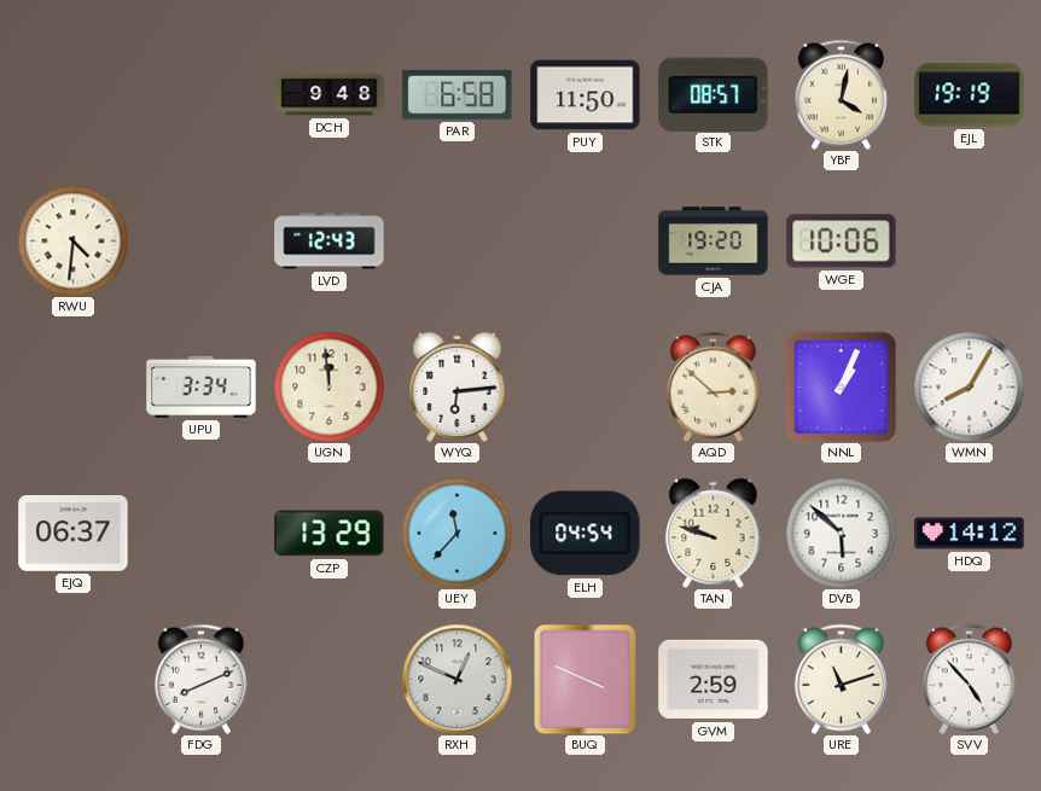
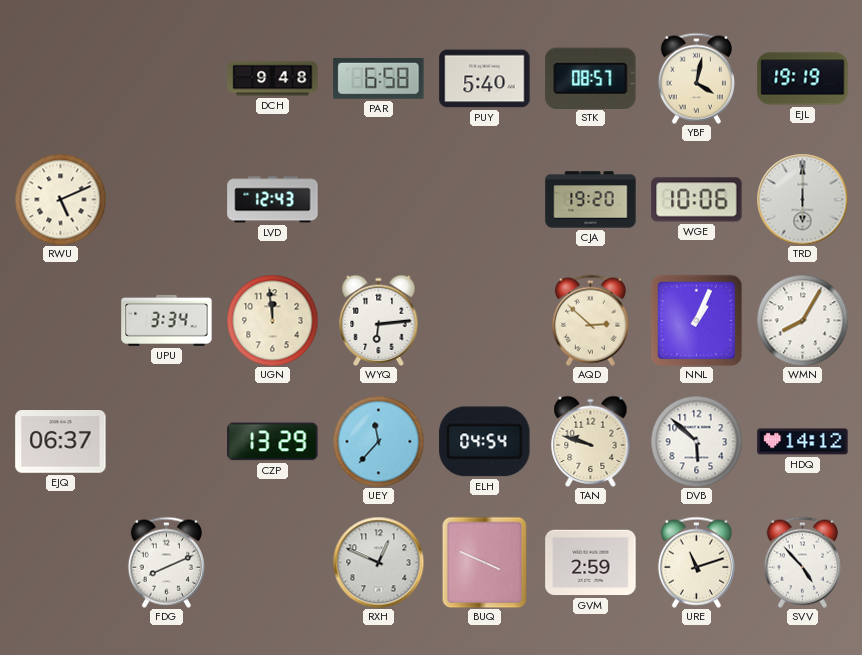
PUY: 11:50 -> 5:40
RWU: 4:31 -> 5:11
TRD: none -> 6:00
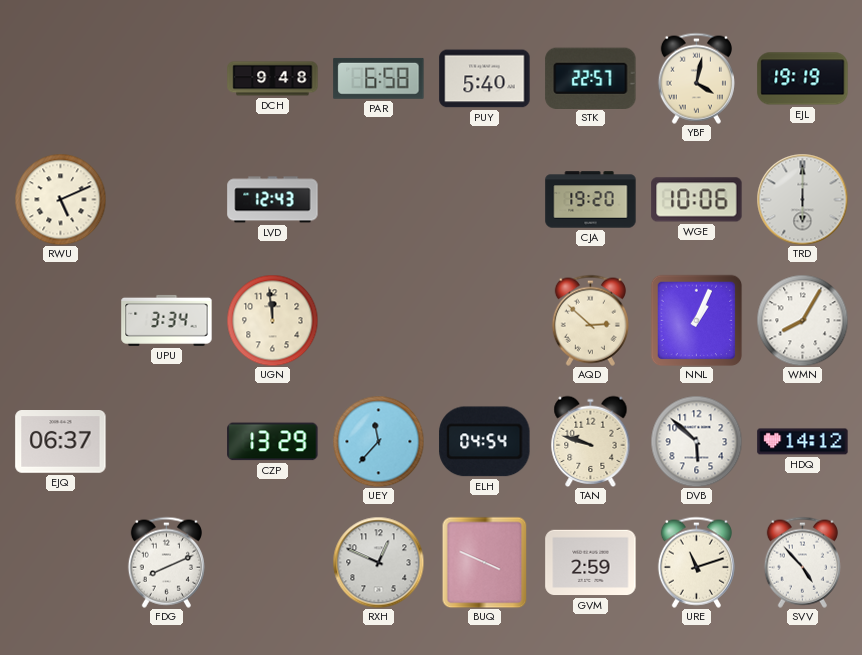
STK: 08:57 -> 22:57
WYQ: 6:14 -> none
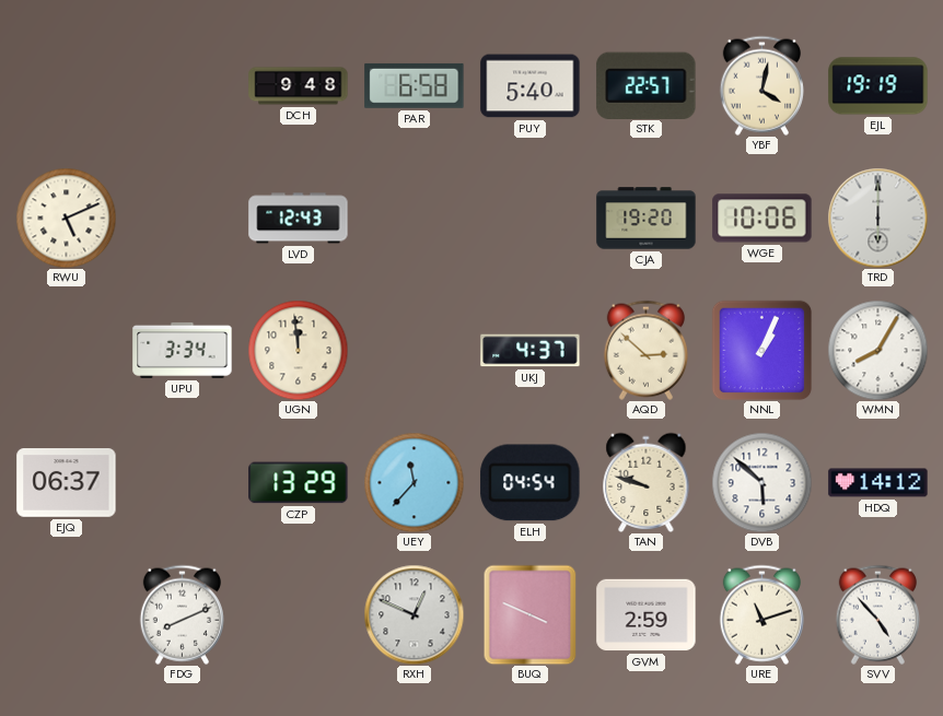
UKJ: none -> 4:37
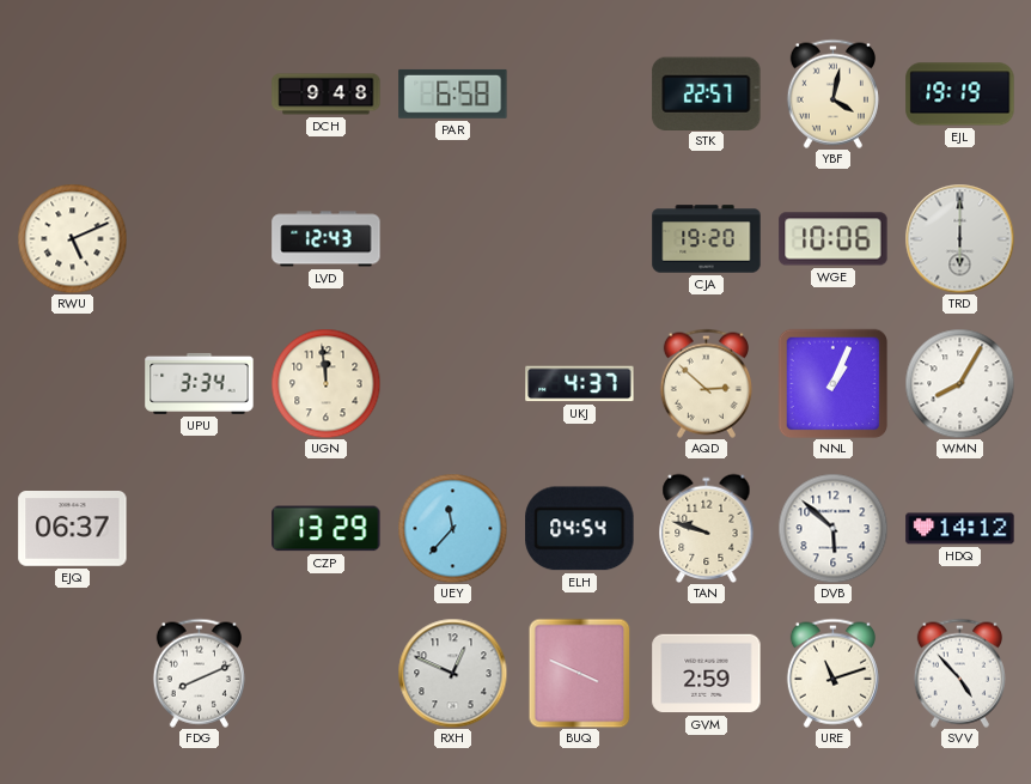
PUY: 5:40 -> none
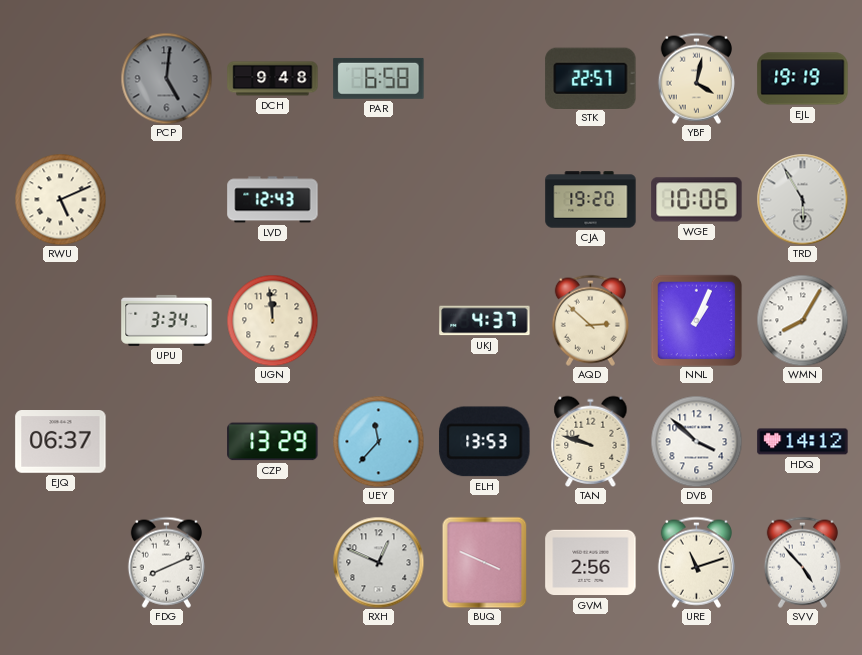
PCP: none -> 5:01
TRD: 6:00 -> 5:55
ELH: 04:54 -> 13:53
DVB: 5:52 -> 3:52
GVM: 2:59 -> 2:56
